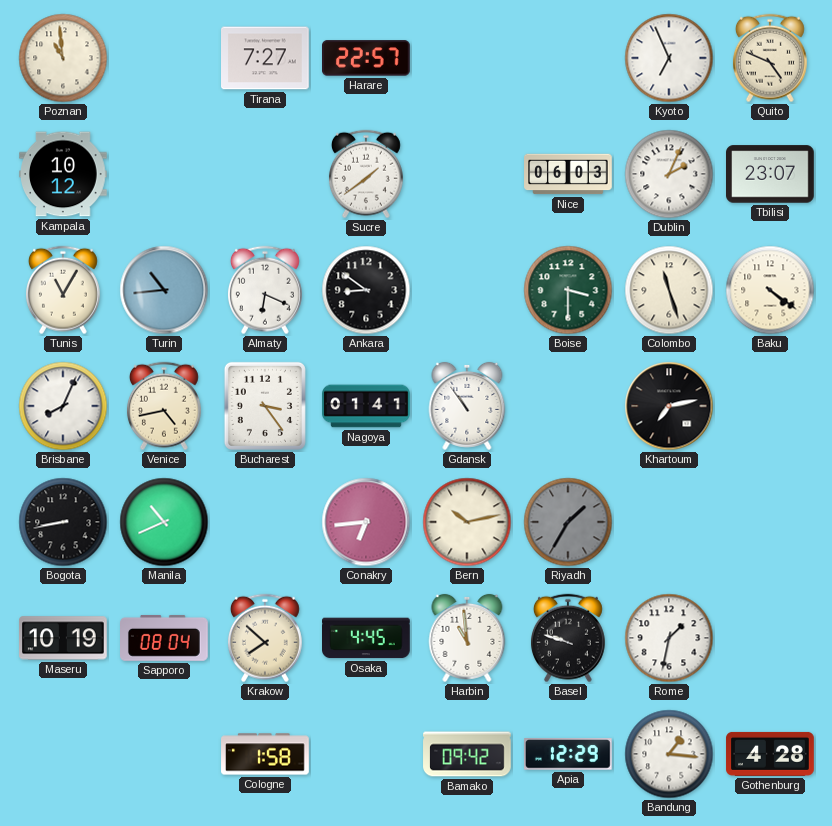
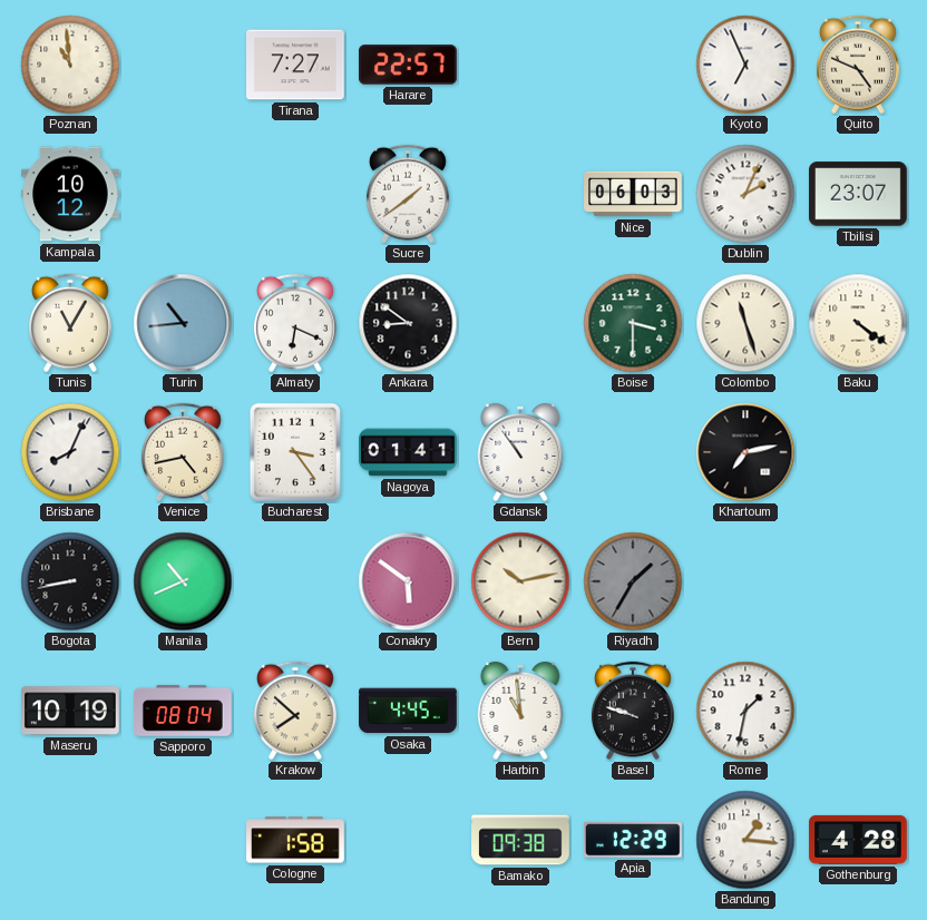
Conakry: 6:44 -> 5:51
Bamako: 09:42 -> 09:38
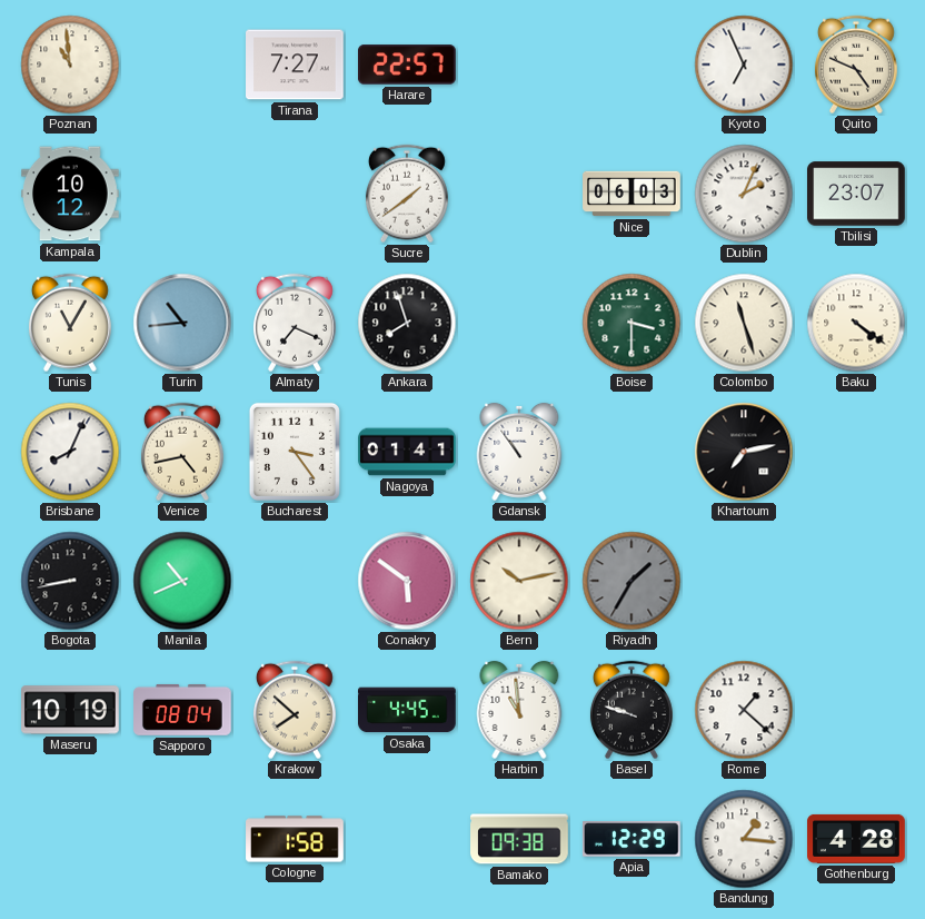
Almaty: 6:19 -> 7:19
Ankara: 8:51 -> 7:57
Rome: 1:32 -> 1:22
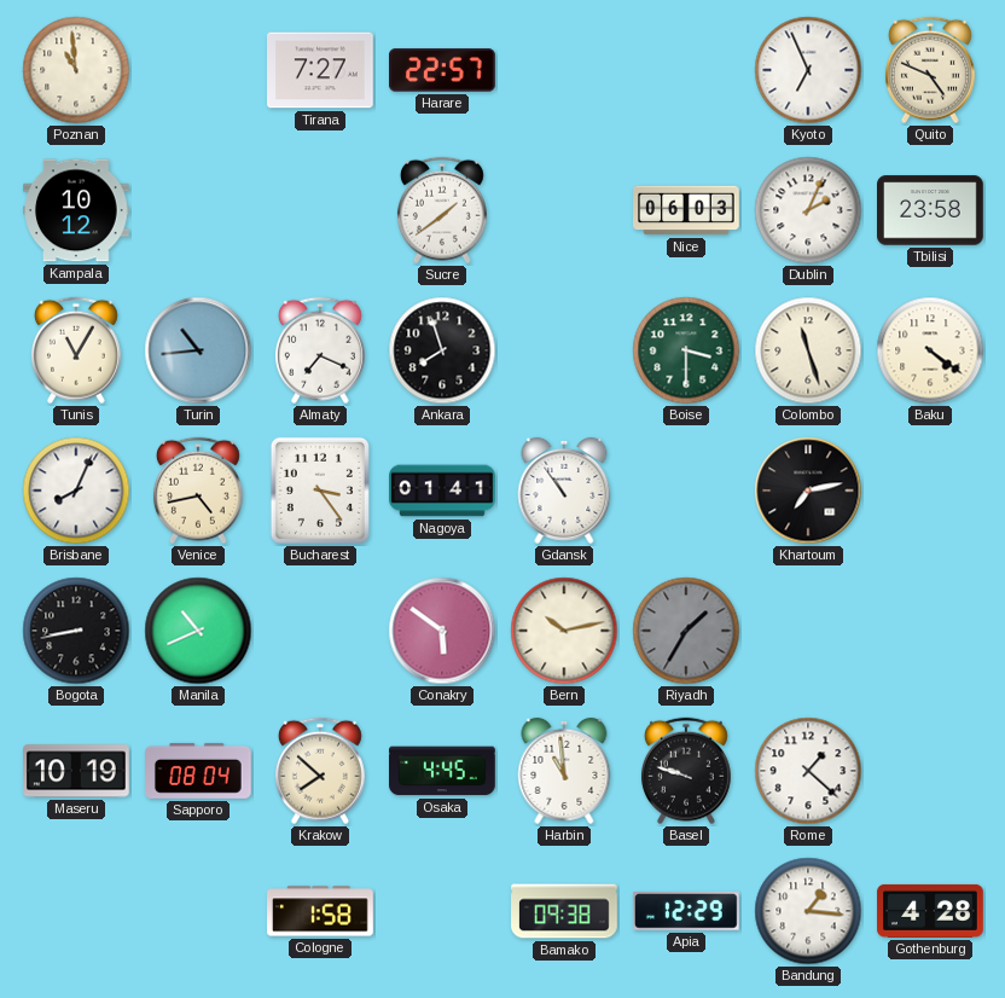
Tbilisi: 23:07 -> 23:58
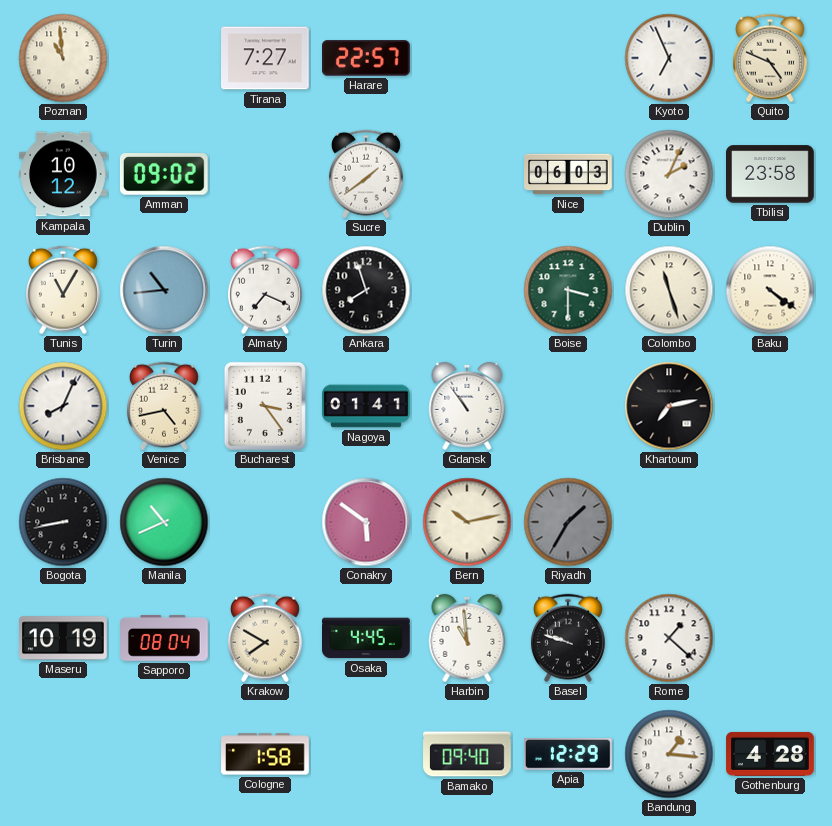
Amman: none -> 09:02
Krakow: 7:52 -> 7:50
Bamako: 09:38 -> 09:40
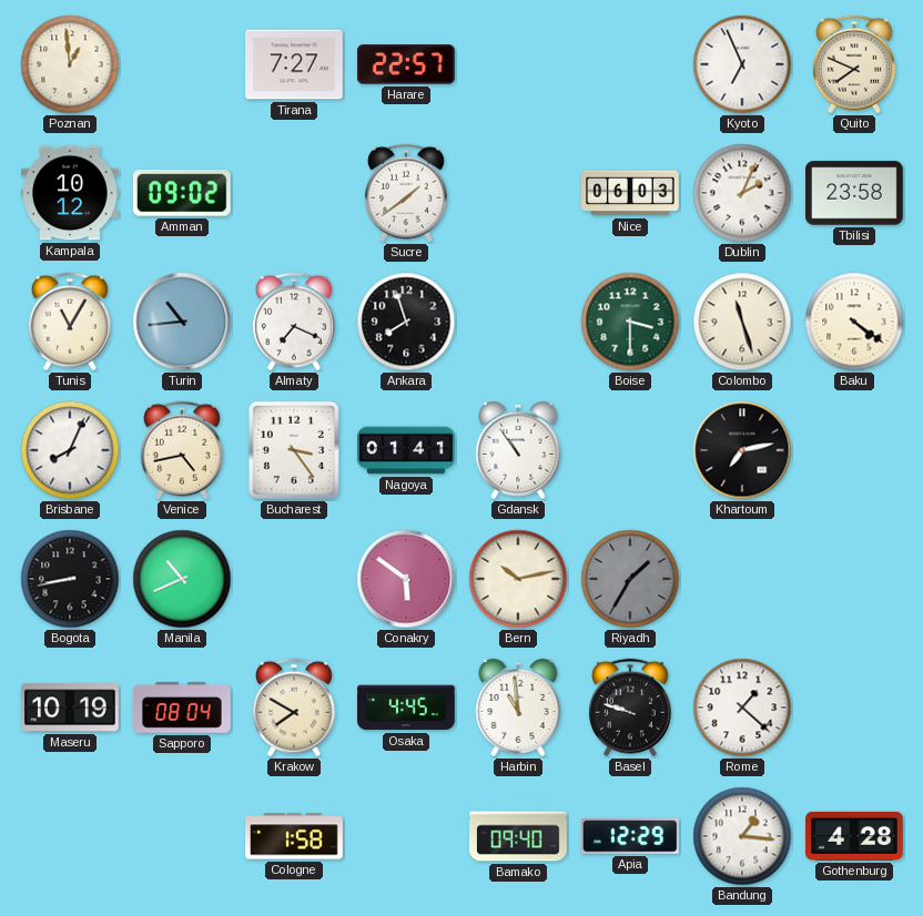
Poznan: 10:59 -> 12:59
Quito: 4:49 -> 7:49
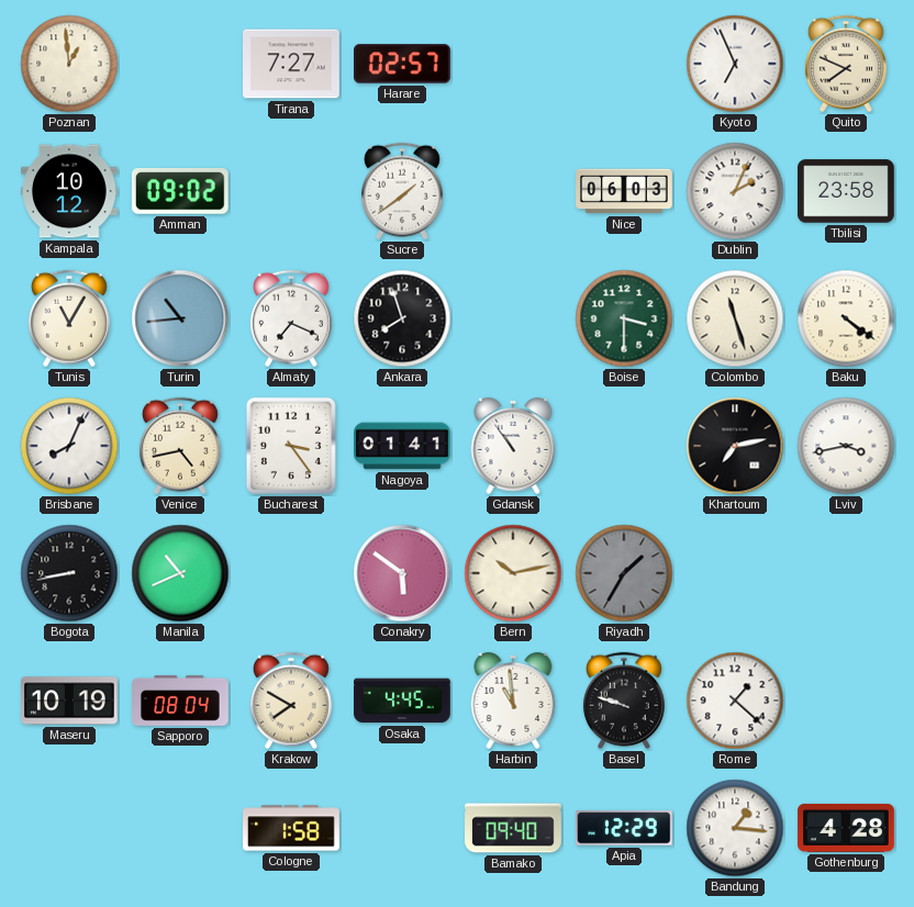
Harare: 22:57 -> 02:57
Lviv: none -> 3:43
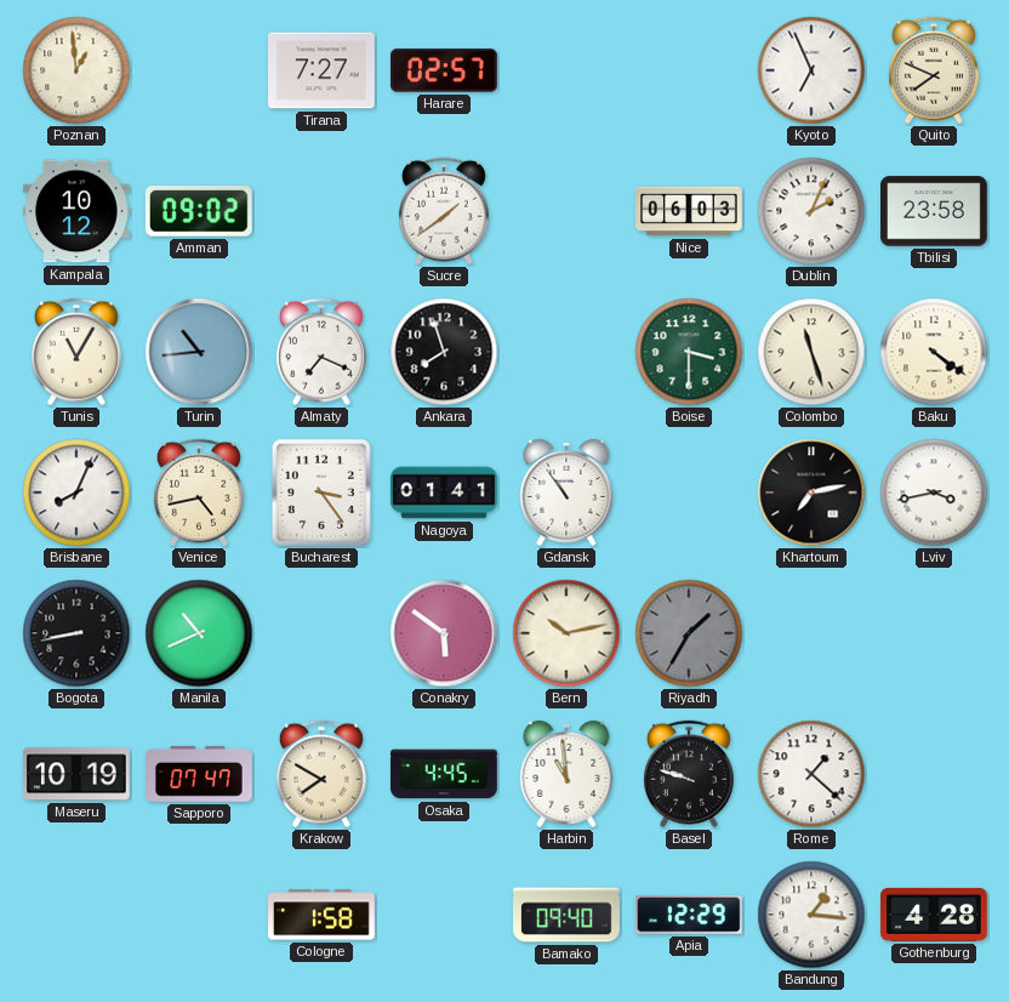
Sapporo: 08:04 -> 07:47
